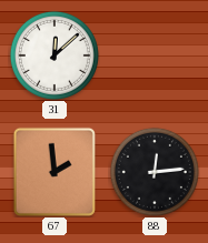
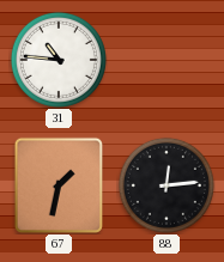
31: 12:08 -> 10:46
67: 1:59 -> 1:32
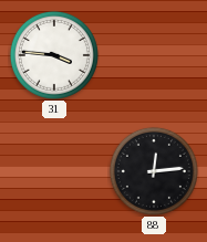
31: 10:46 -> 3:46
67: 1:32 -> none
